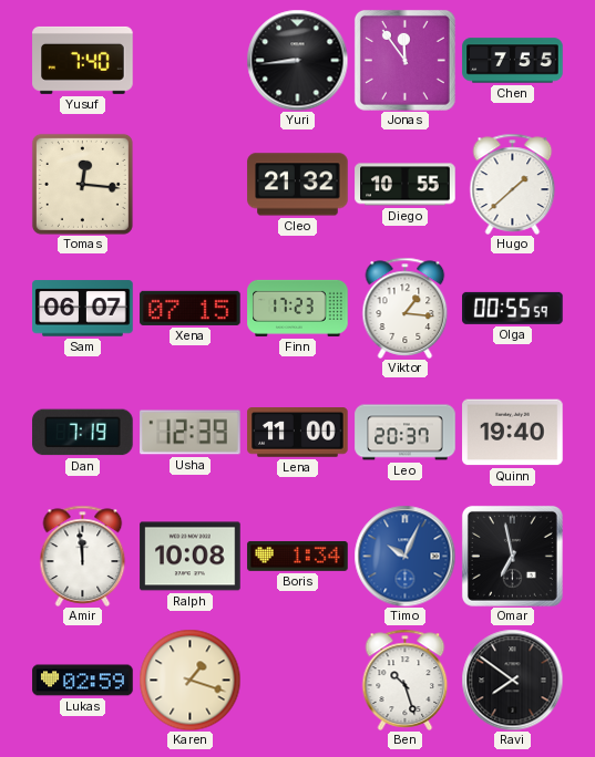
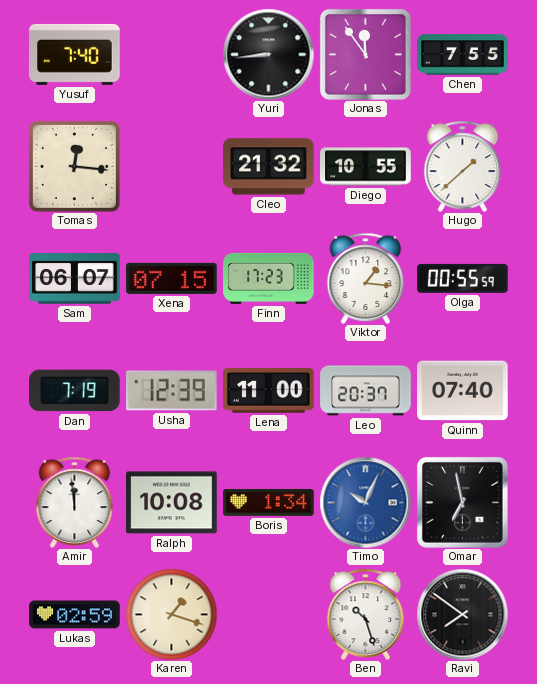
Quinn: 19:40 -> 07:40
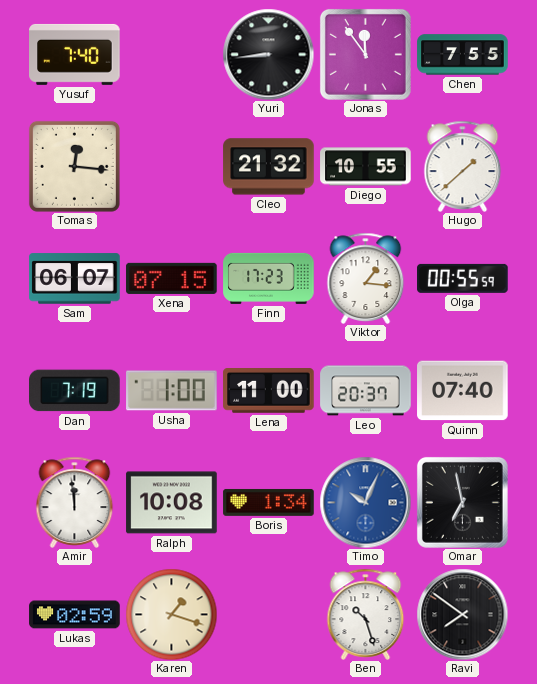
Usha: 12:39 -> 1:00
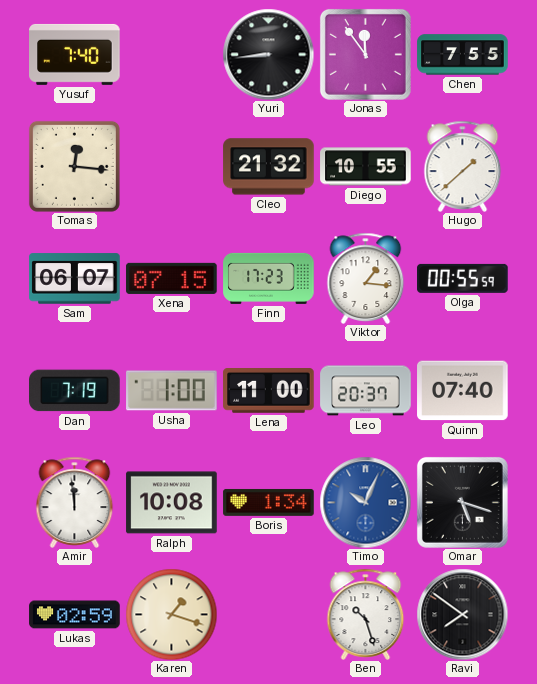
Omar: 6:58 -> 5:18
